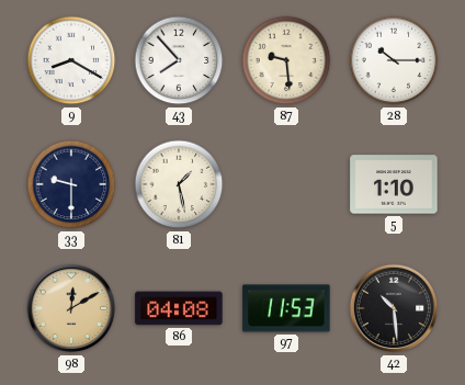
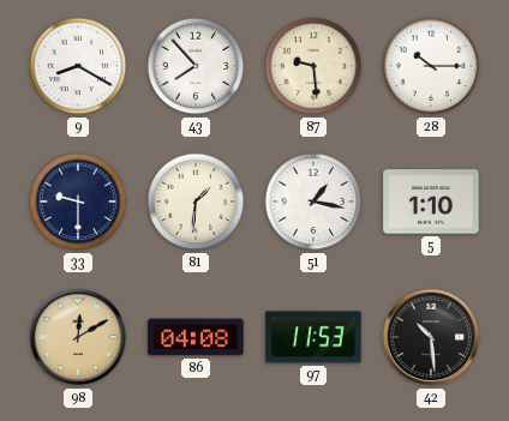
81: 1:28 -> 1:31
51: none -> 1:17
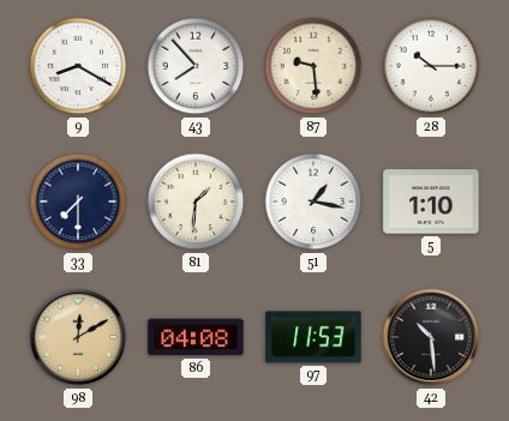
33: 9:30 -> 7:30
